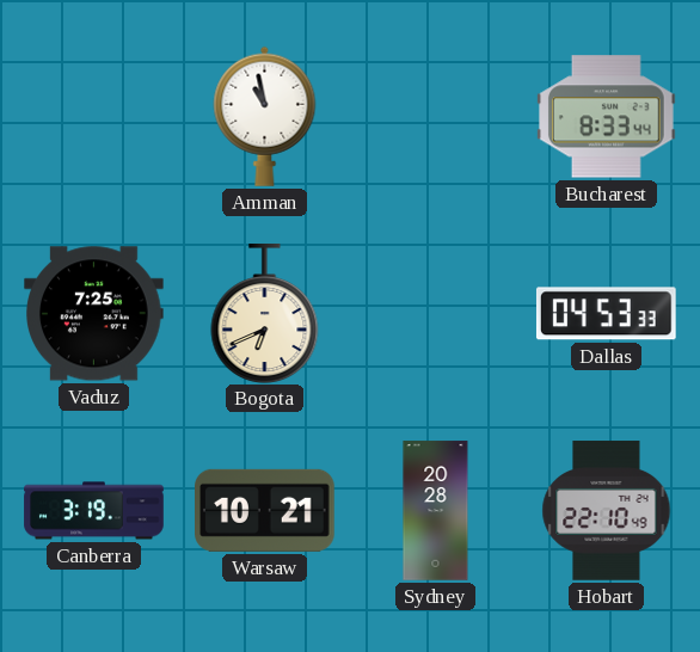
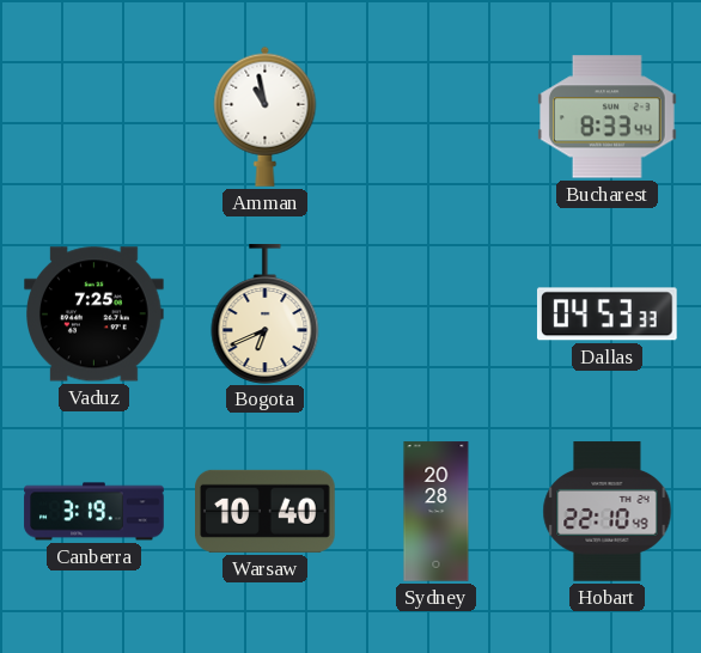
Warsaw: 10:21 -> 10:40
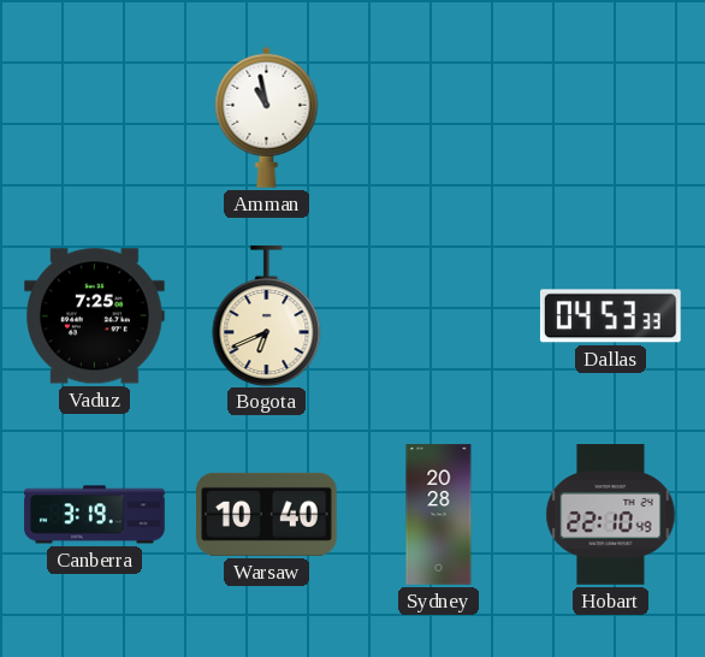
Bucharest: 8:33 -> none
